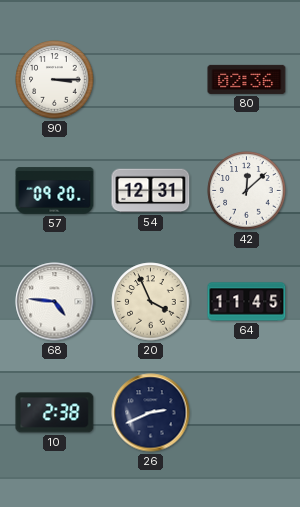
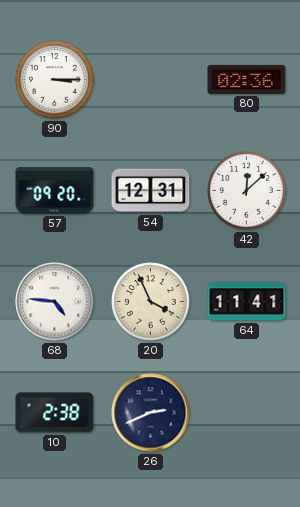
64: 11:45 -> 11:41
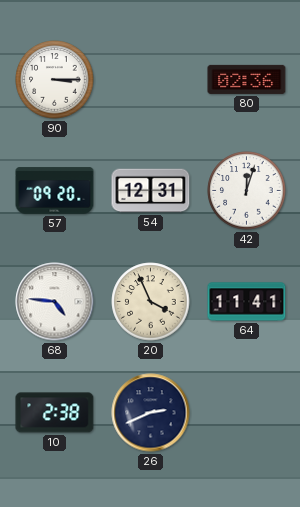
42: 12:08 -> 12:03
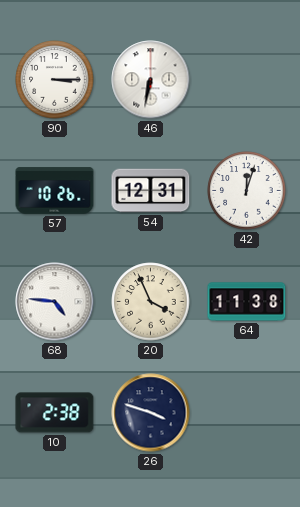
46: none -> 6:32
80: 02:36 -> none
57: 09:20 -> 10:26
64: 11:41 -> 11:38
26: 2:41 -> 3:48
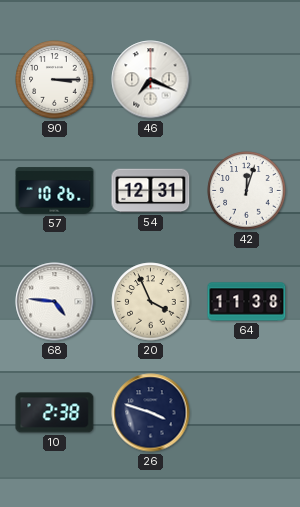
46: 6:32 -> 7:19
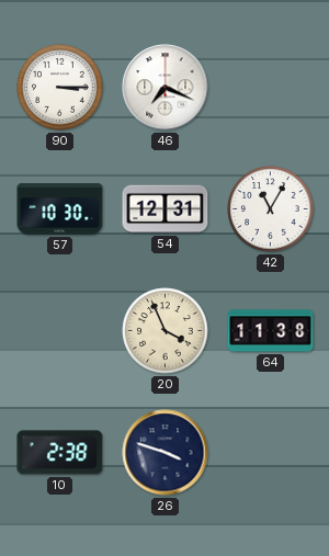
57: 10:26 -> 10:30
42: 12:03 -> 11:05
68: 4:46 -> none
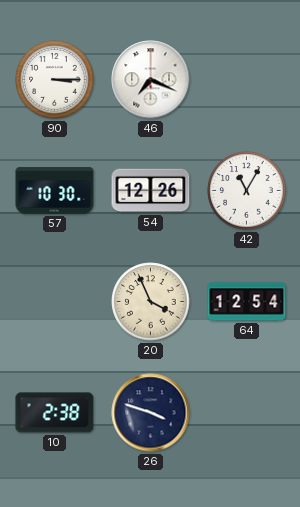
54: 12:31 -> 12:26
64: 11:38 -> 12:54
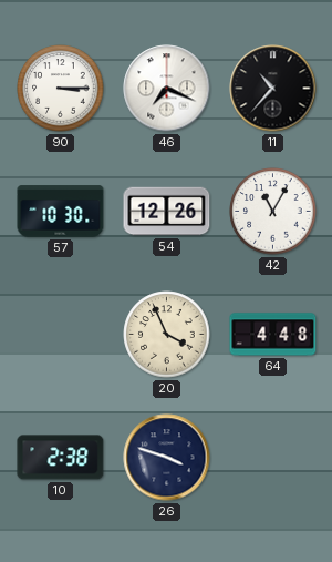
11: none -> 10:37
64: 12:54 -> 4:48
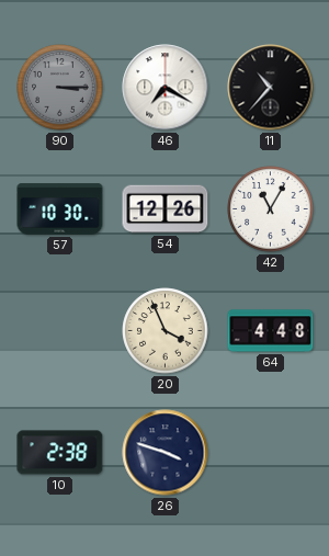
90 dial: white -> grey
46: 7:19 -> 7:20
